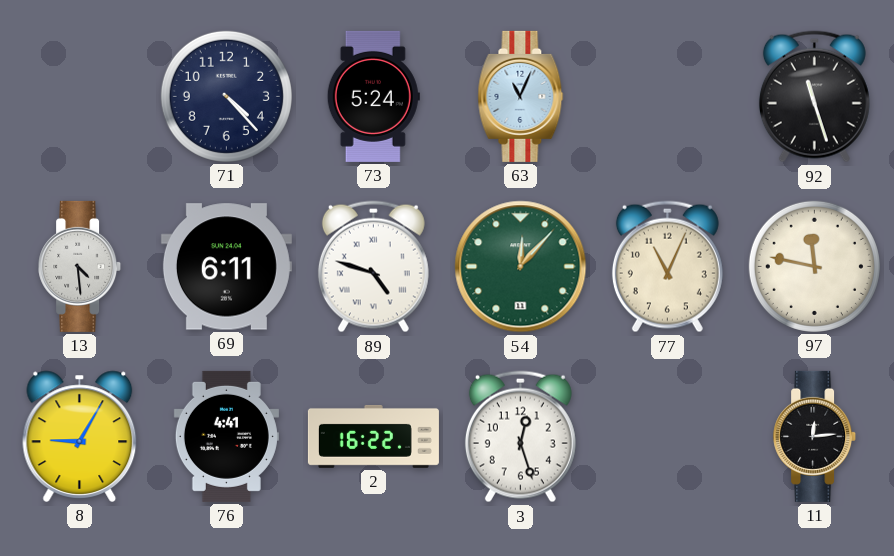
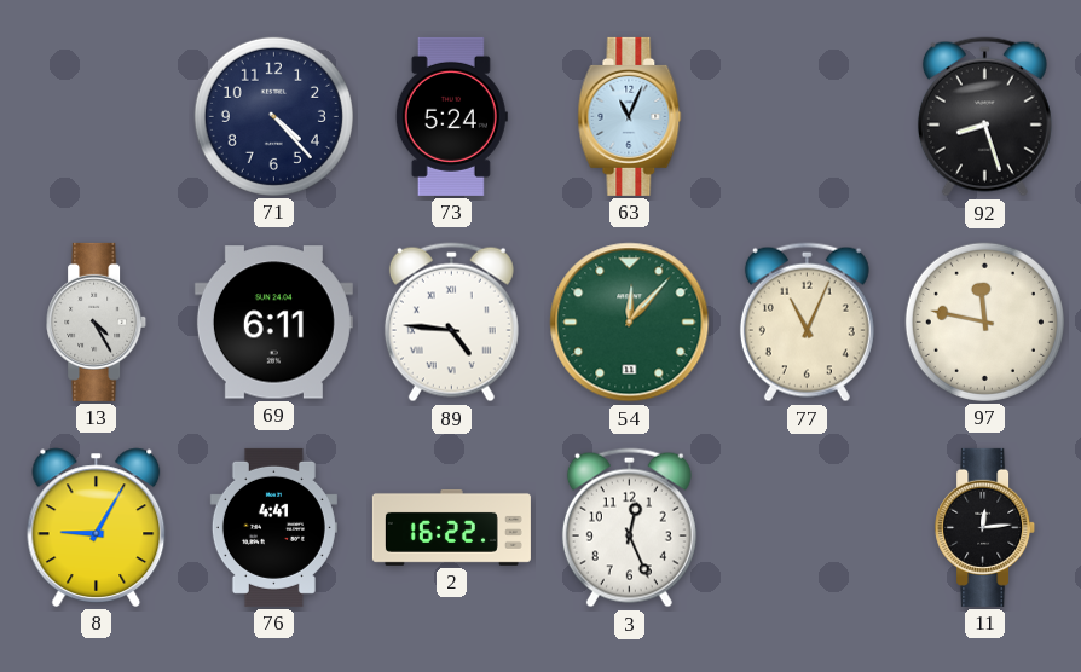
92: 11:27 -> 8:27
13: 4:29 -> 4:25
89: 4:48 -> 4:46
3: 12:27 -> 12:26
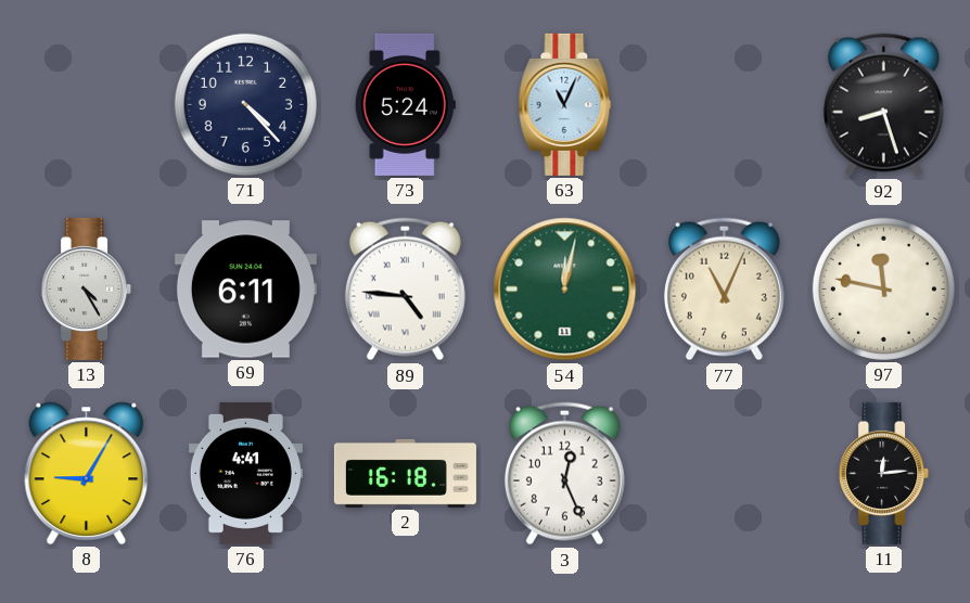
54: 12:07 -> 12:02
2: 16:22 -> 16:18
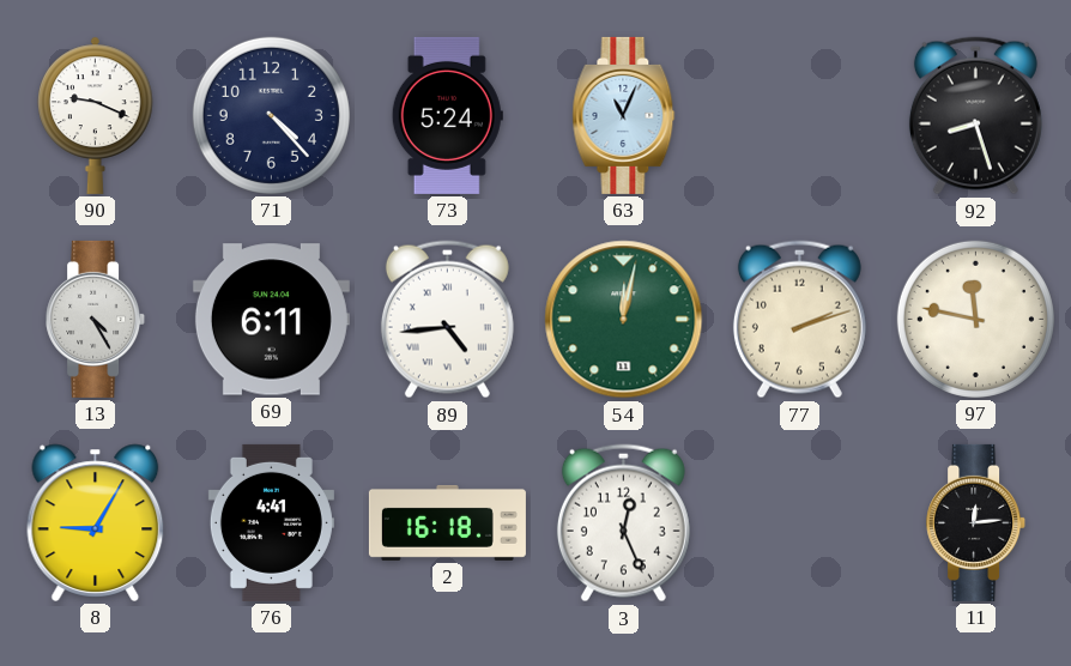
90: none -> 9:19
89: 4:46 -> 4:44
77: 11:04 -> 2:12
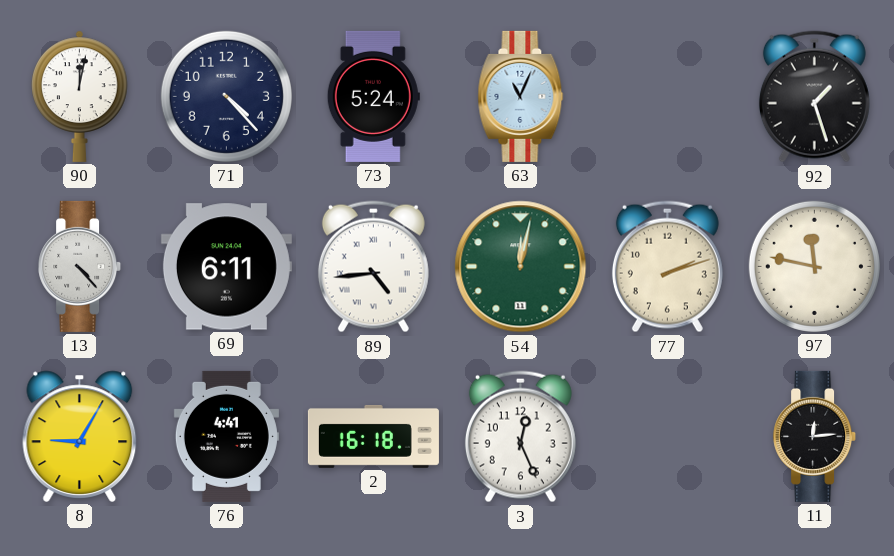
90: 9:19 -> 12:02
92: 8:27 -> 1:27
13: 4:25 -> 4:23
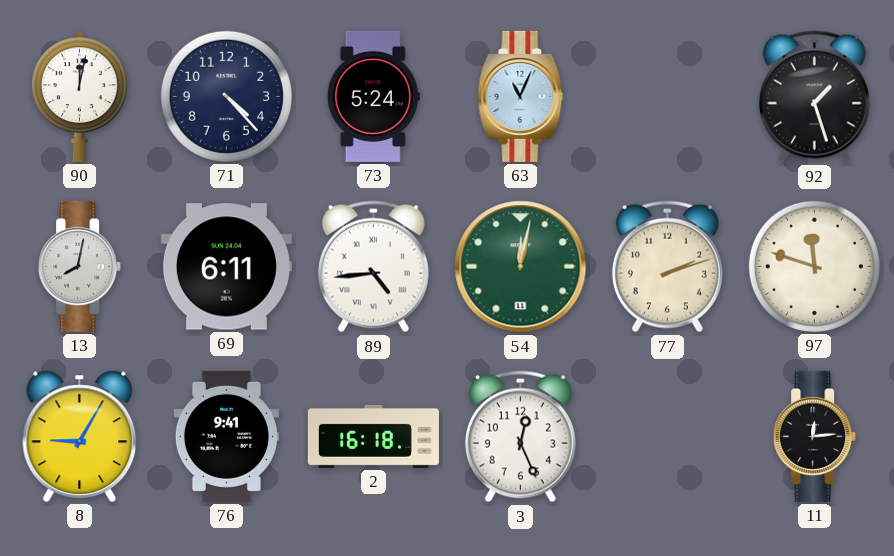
13: 4:23 -> 8:02
97: 11:47 -> 11:48
76: 4:41 -> 9:41
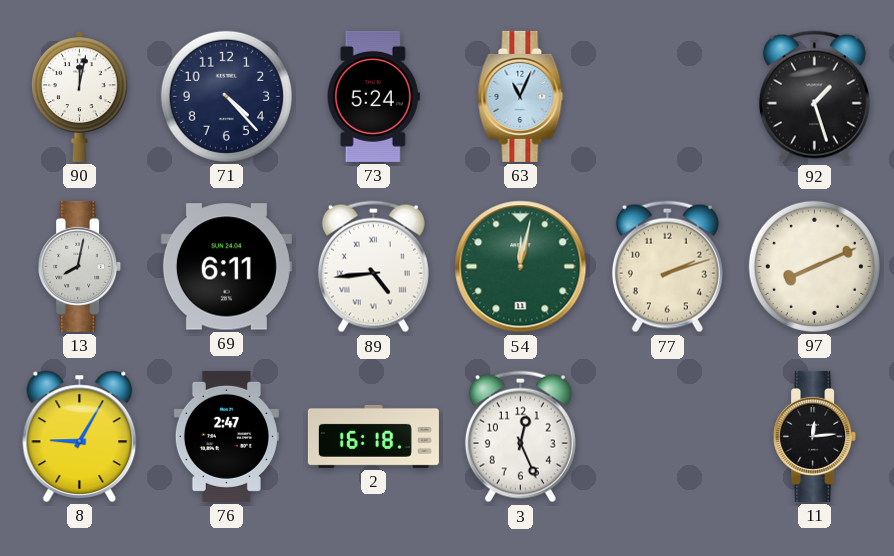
97: 11:48 -> 8:11
76: 9:41 -> 2:47
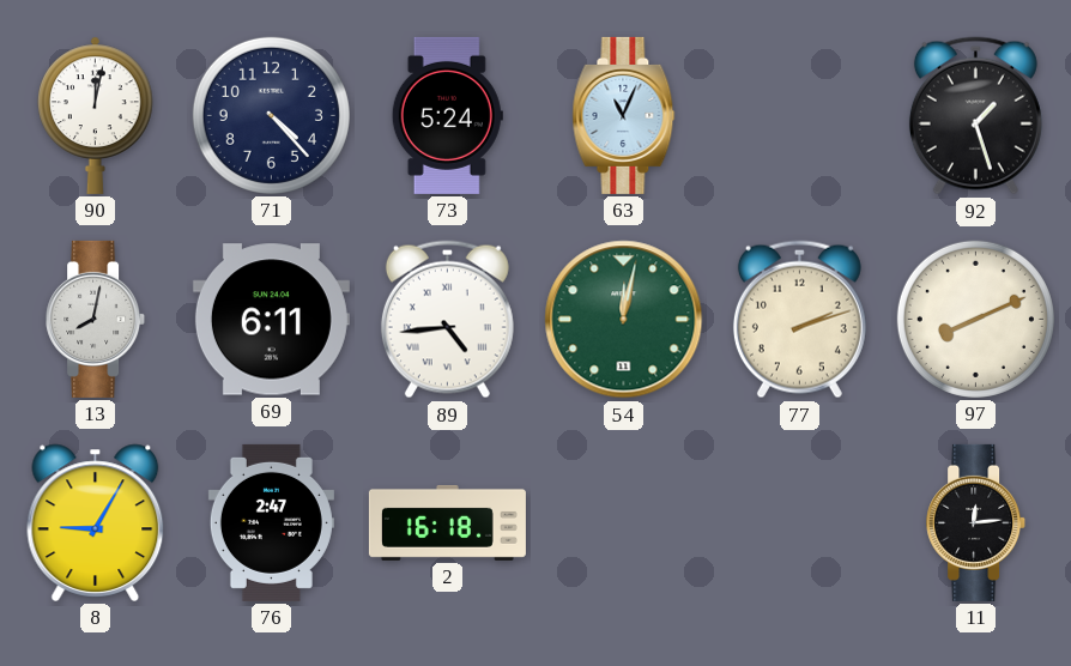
3: 12:26 -> none
